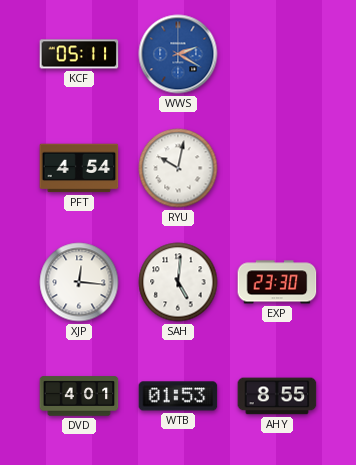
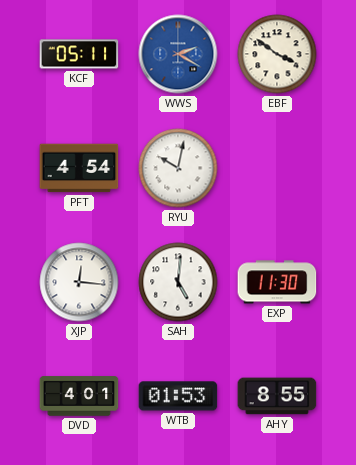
EBF: none -> 3:51
EXP: 23:30 -> 11:30
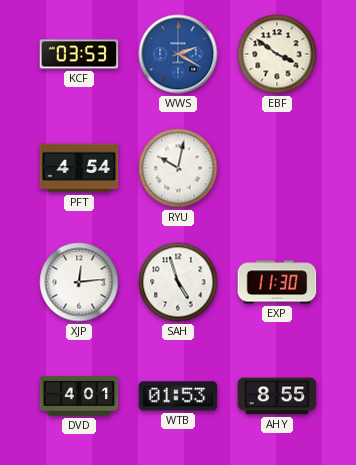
KCF: 05:11 -> 03:53
XJP: 12:16 -> 12:14
SAH: 5:01 -> 4:57
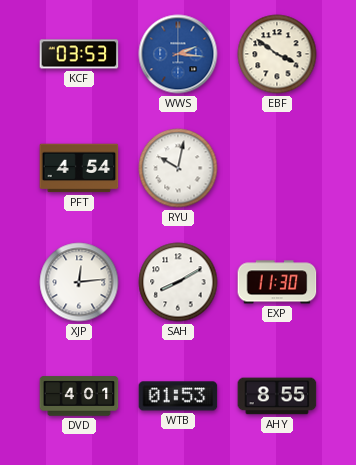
WWS: 2:20 -> 2:16
SAH: 4:57 -> 8:10
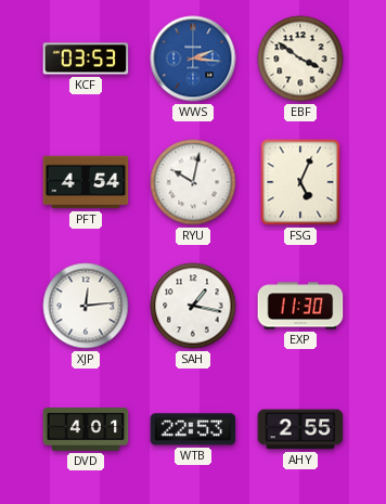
FSG: none -> 5:04
SAH: 8:10 -> 1:17
WTB: 01:53 -> 22:53
AHY: 8:55 -> 2:55
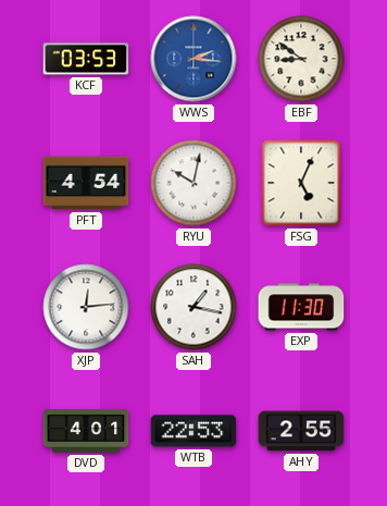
EBF: 3:51 -> 8:51
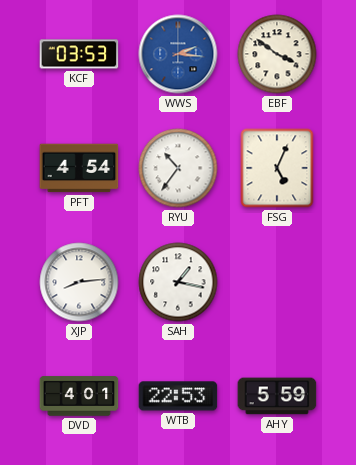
EBF: 8:51 -> 3:51
RYU: 10:02 -> 10:36
XJP: 12:14 -> 8:14
EXP: 11:30 -> none
AHY: 2:55 -> 5:59
